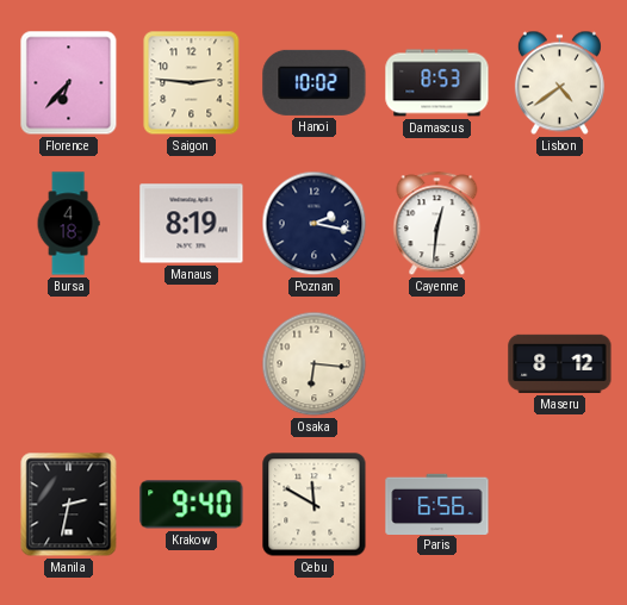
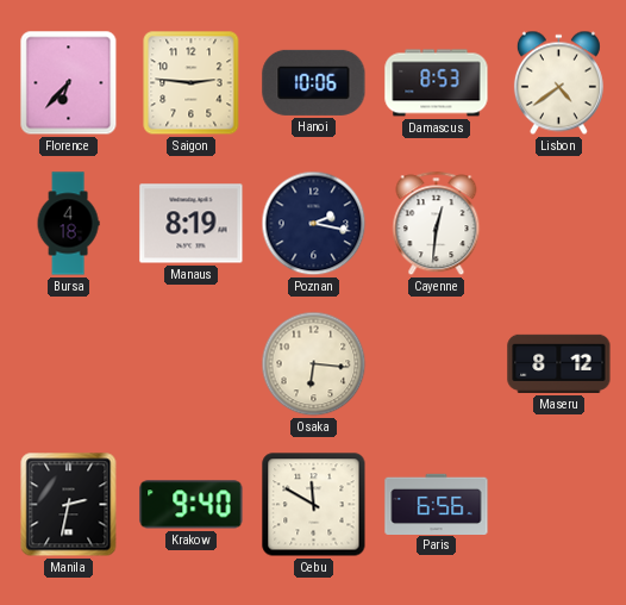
Hanoi: 10:02 -> 10:06
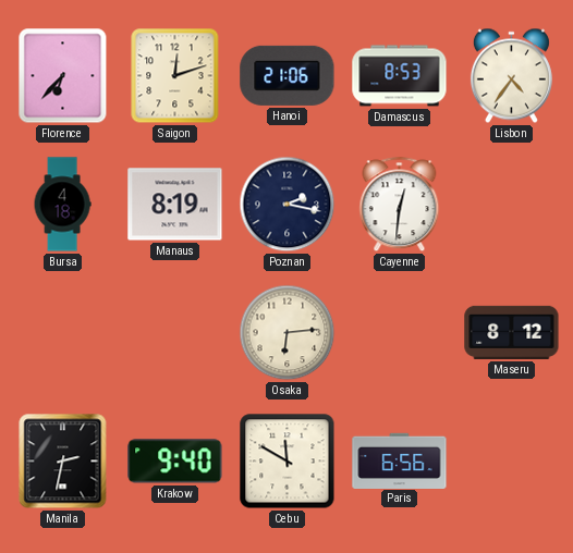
Saigon: 2:46 -> 12:12
Hanoi: 10:06 -> 21:06
Lisbon: 4:39 -> 4:36
Osaka: 6:16 -> 6:14
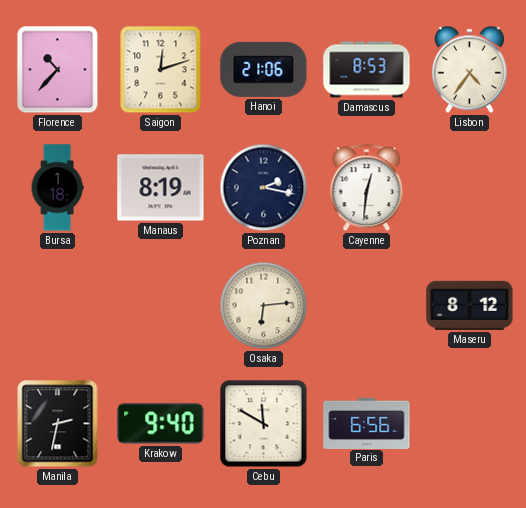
Florence: 6:37 -> 10:37
Bursa: 4:18 -> 1:18
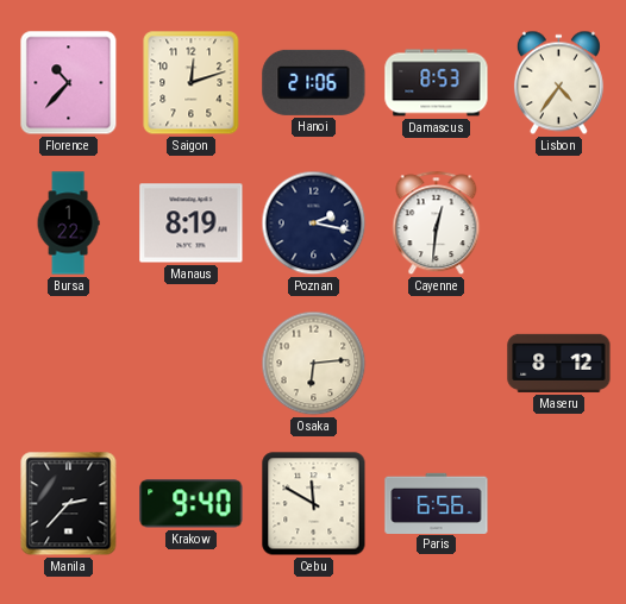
Bursa: 1:18 -> 1:22
Manila: 2:32 -> 2:37
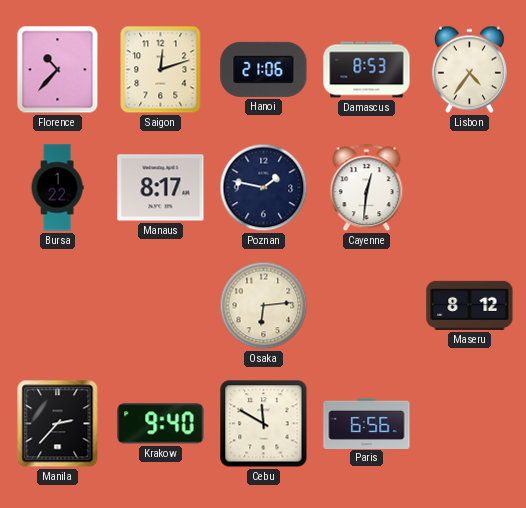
Manaus: 8:19 -> 8:17
Poznan: 2:17 -> 1:47
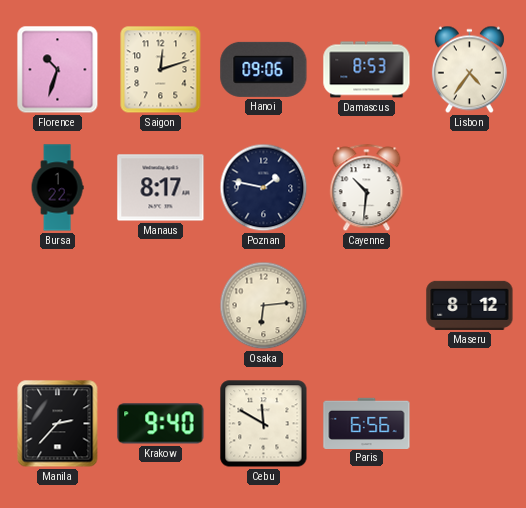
Florence: 10:37 -> 10:33
Hanoi: 21:06 -> 09:06
Cayenne: 12:31 -> 10:31
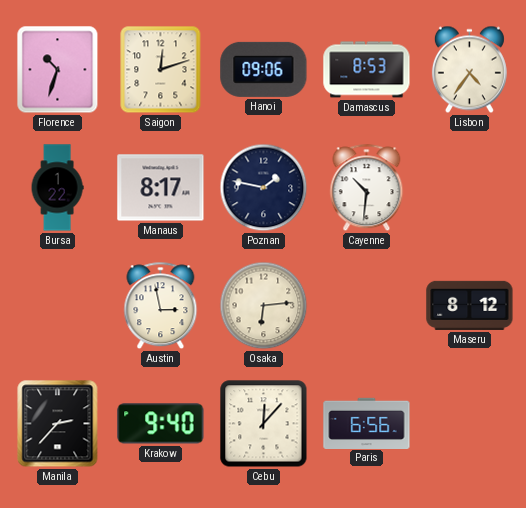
Austin: none -> 2:58
Cebu: 11:50 -> 12:07
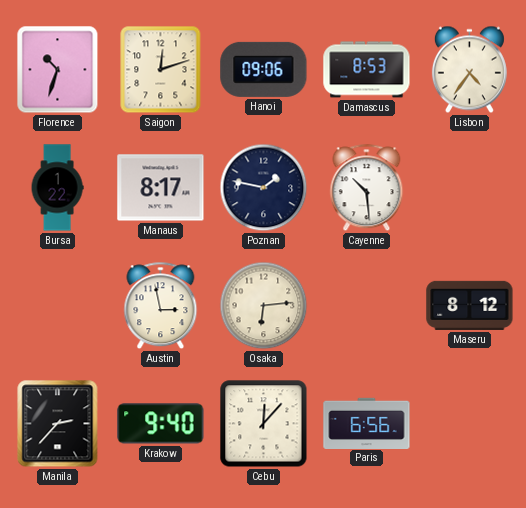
Cayenne: 10:31 -> 10:29
